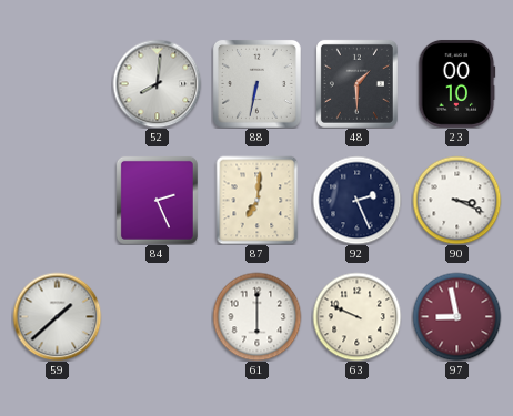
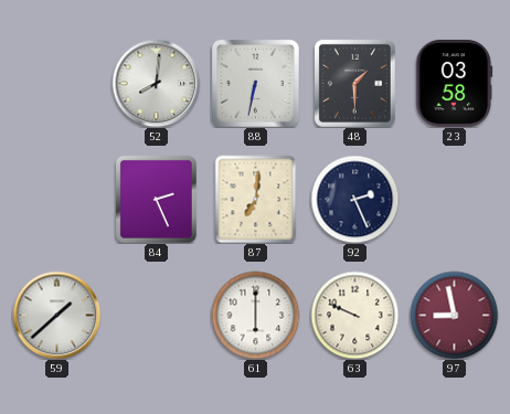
23: 00:10 -> 03:58
90: 3:19 -> none
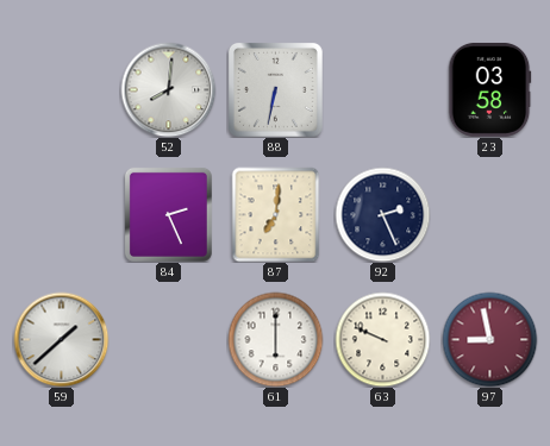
48: 1:30 -> none
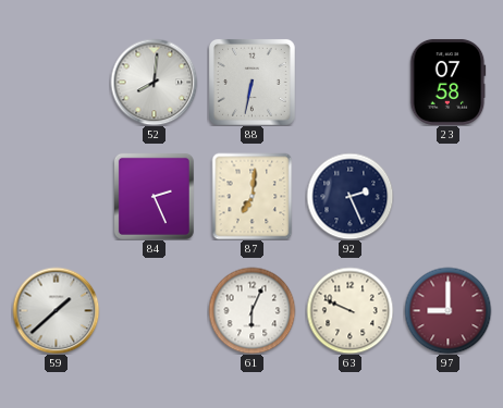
23: 03:58 -> 07:58
61: 6:00 -> 6:04
97: 8:58 -> 9:00
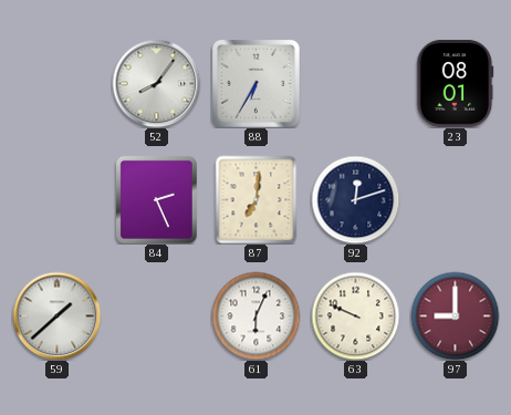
52: 8:01 -> 8:06
88: 6:32 -> 6:35
23: 07:58 -> 08:01
92: 2:26 -> 12:12
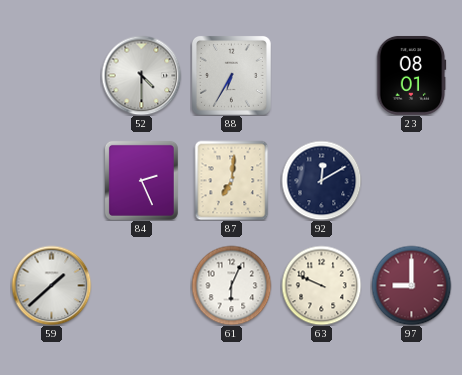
52: 8:06 -> 4:30
92: 12:12 -> 12:10
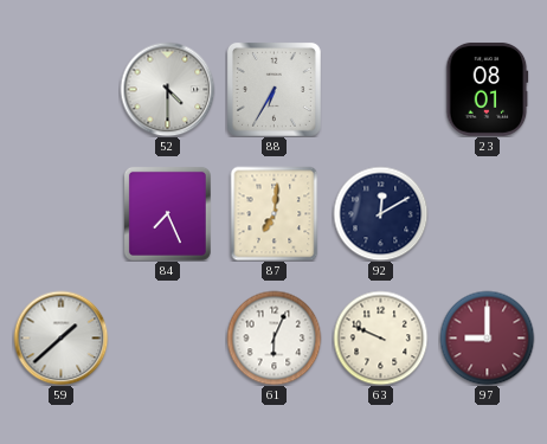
84: 2:26 -> 7:26
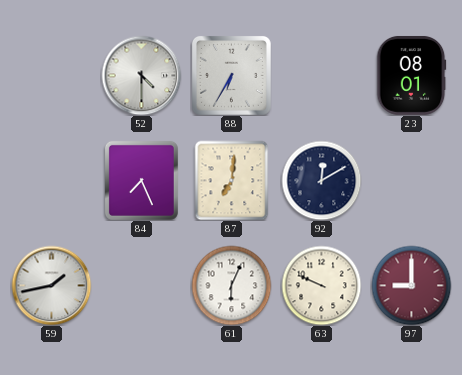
59: 1:38 -> 1:43
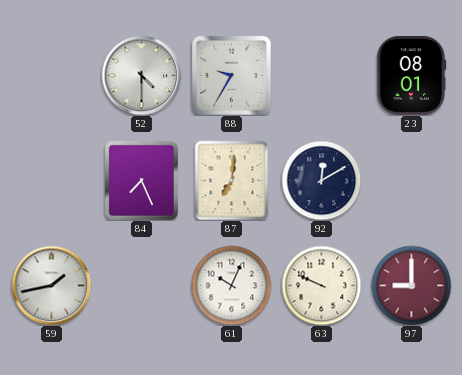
88: 6:35 -> 9:35
61: 6:04 -> 10:04
